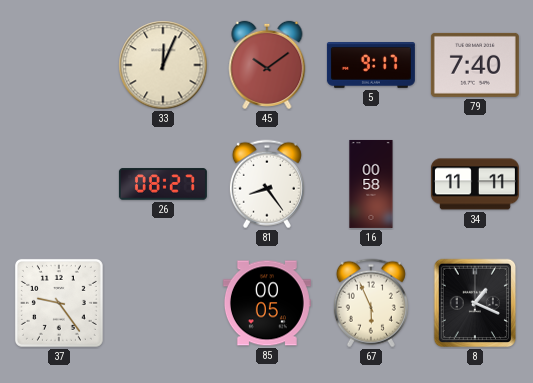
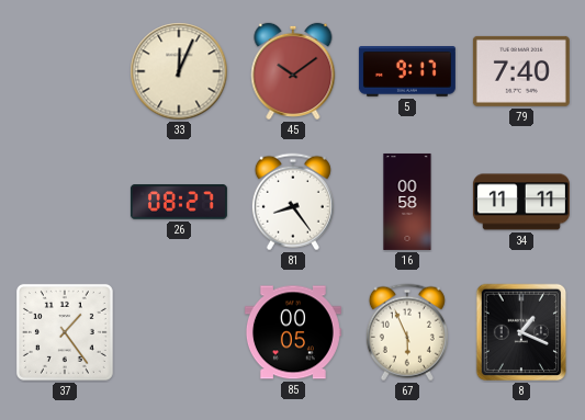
37: 9:24 -> 1:24
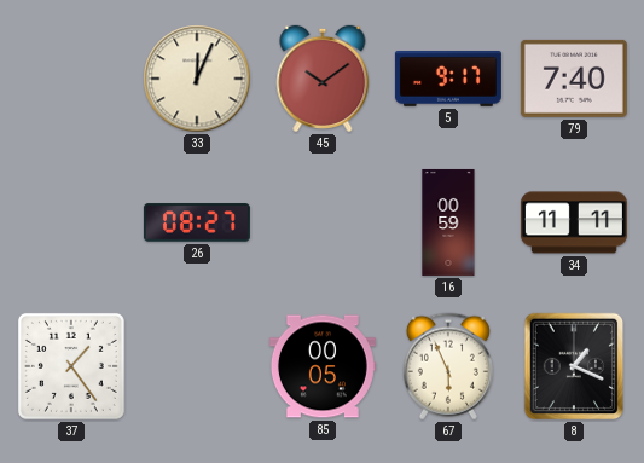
81: 8:24 -> none
16: 00:58 -> 00:59
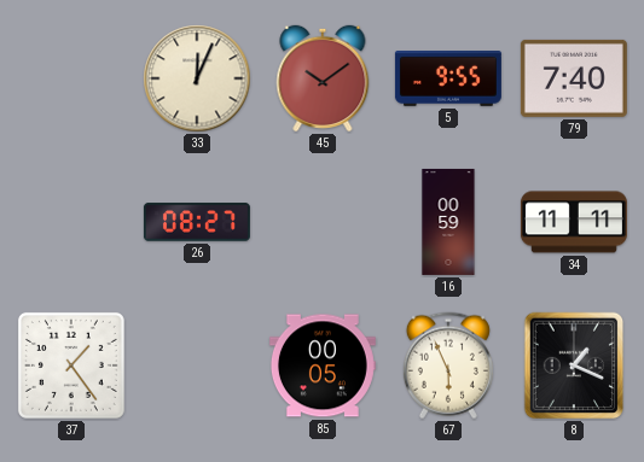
5: 9:17 -> 9:55
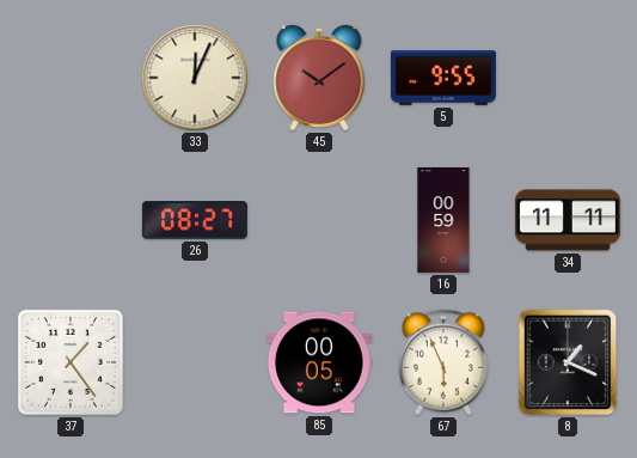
79: 7:40 -> none
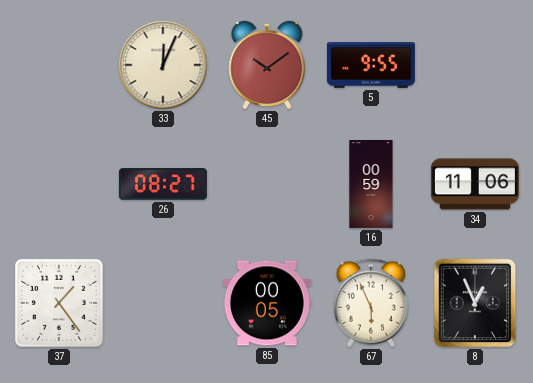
34: 11:11 -> 11:06
8: 1:19 -> 12:56
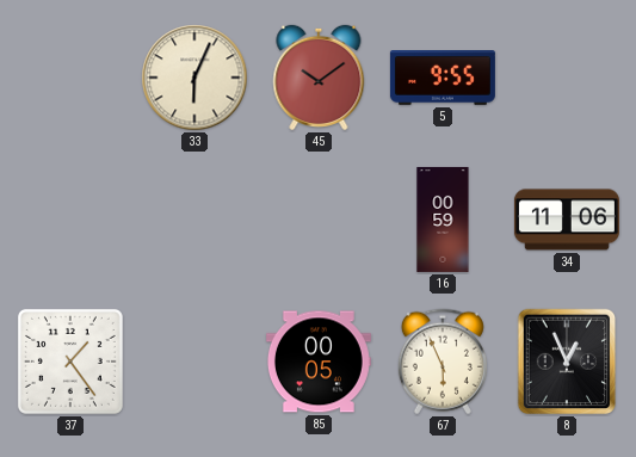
33: 12:04 -> 6:04
26: 08:27 -> none
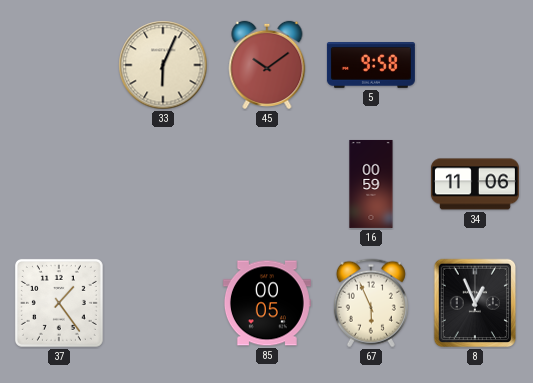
5: 9:55 -> 9:58
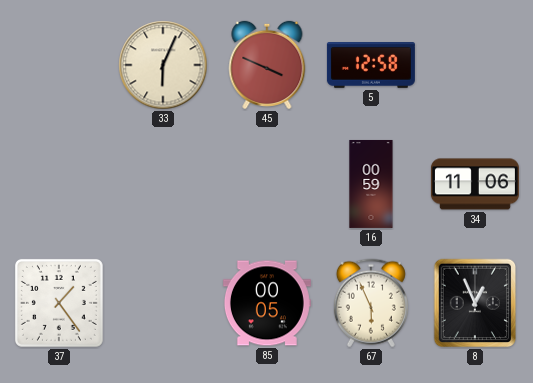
45: 10:09 -> 3:49
5: 9:58 -> 12:58
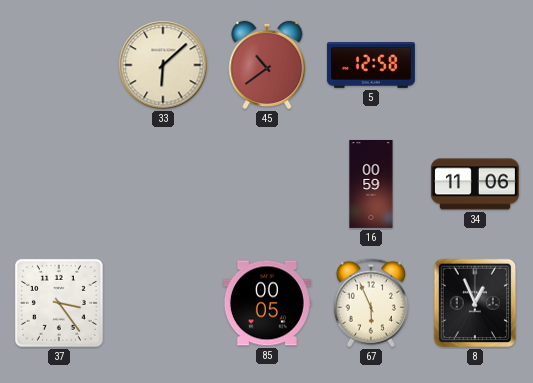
33: 6:04 -> 6:08
45: 3:49 -> 10:39
37: 1:24 -> 3:24
